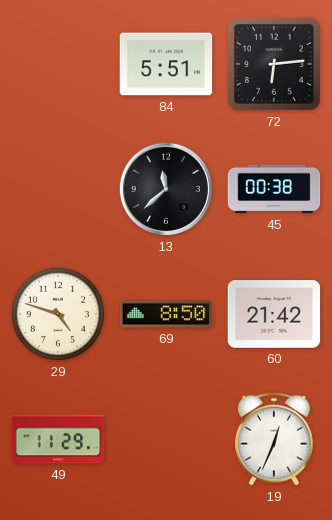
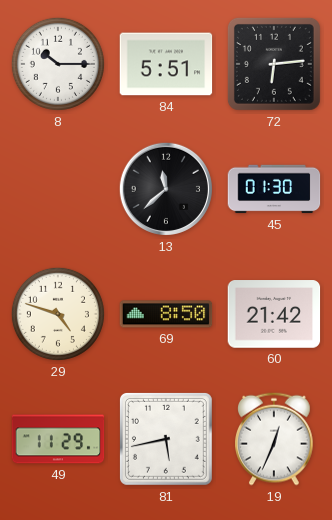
8: none -> 10:15
45: 00:38 -> 01:30
81: none -> 5:43
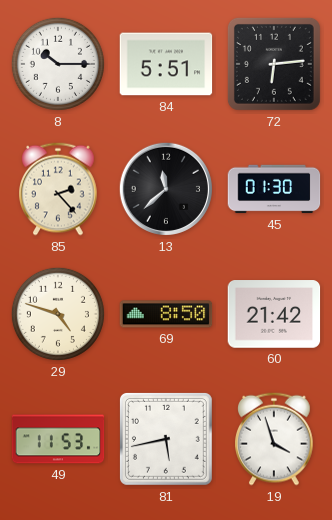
85: none -> 2:23
49: 11:29 -> 11:53
19: 12:34 -> 3:57
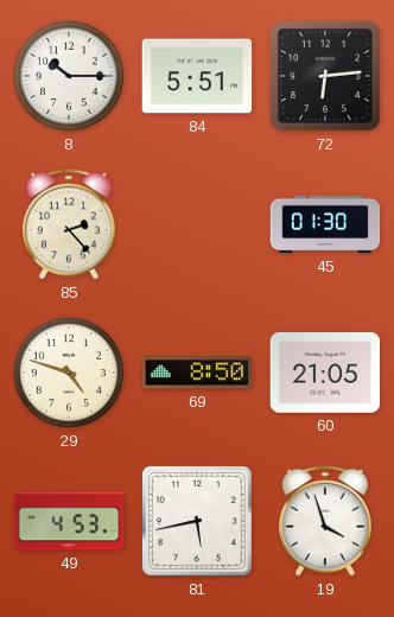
13: 11:38 -> none
60: 21:42 -> 21:05
49: 11:53 -> 4:53
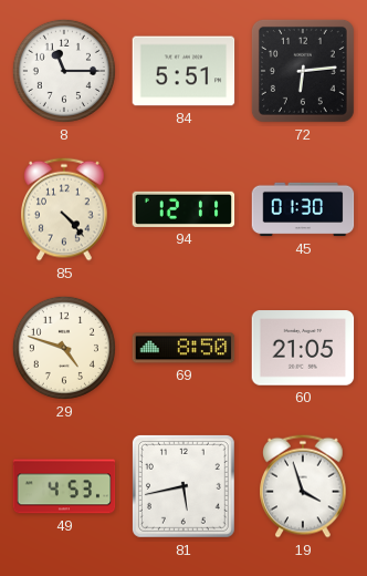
8: 10:15 -> 11:15
85: 2:23 -> 4:23
94: none -> 12:11
